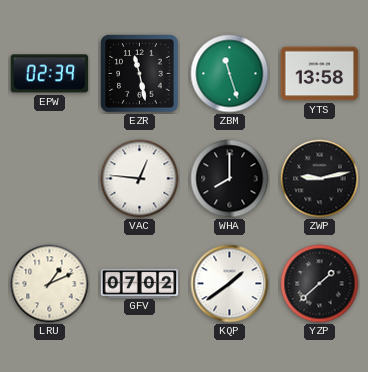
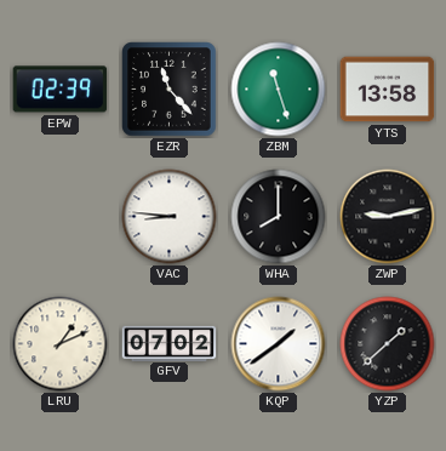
EZR: 11:28 -> 11:23
VAC: 12:46 -> 8:46
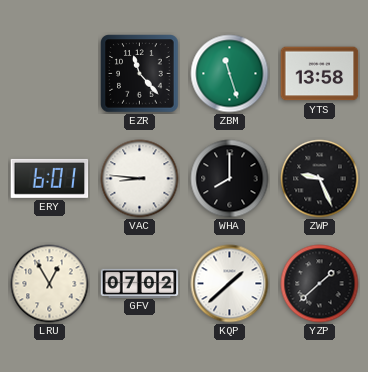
EPW: 02:39 -> none
ERY: none -> 6:01
ZWP: 9:13 -> 9:26
LRU: 1:11 -> 12:55
KQP: 1:39 -> 1:38
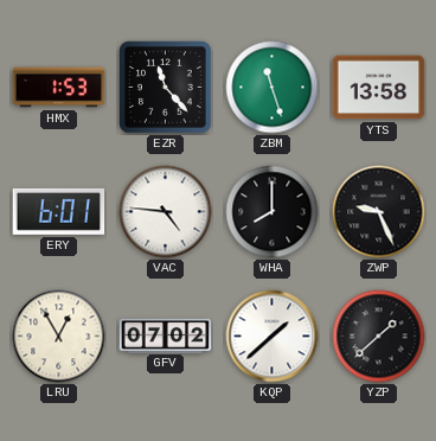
HMX: none -> 1:53
VAC: 8:46 -> 4:46
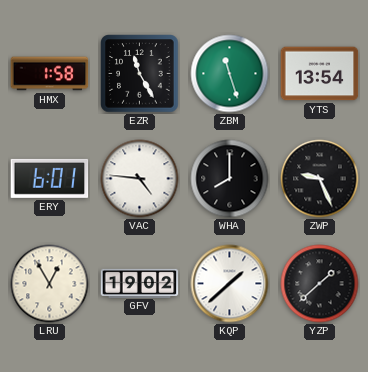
HMX: 1:53 -> 1:58
EZR: 11:23 -> 11:25
YTS: 13:58 -> 13:54
GFV: 07:02 -> 19:02
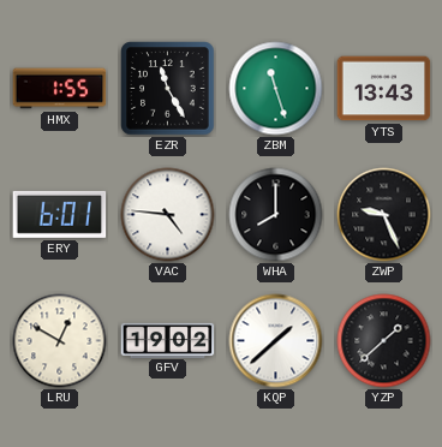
HMX: 1:58 -> 1:55
YTS: 13:54 -> 13:43
LRU: 12:55 -> 12:50
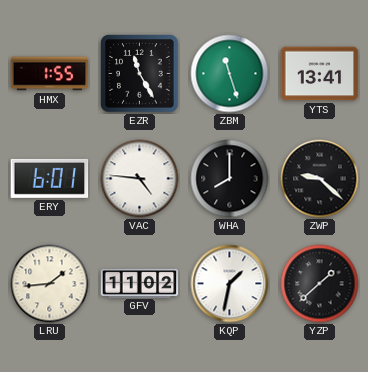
YTS: 13:43 -> 13:41
ZWP: 9:26 -> 9:22
LRU: 12:50 -> 1:44
GFV: 19:02 -> 11:02
KQP: 1:38 -> 1:32
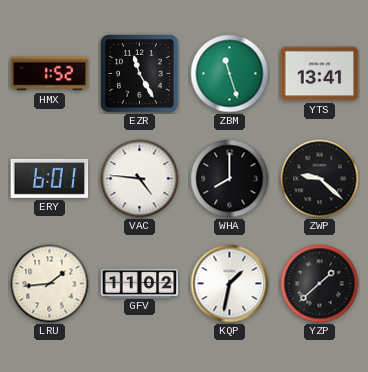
HMX: 1:55 -> 1:52
